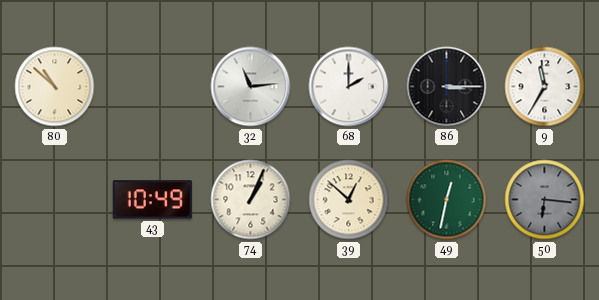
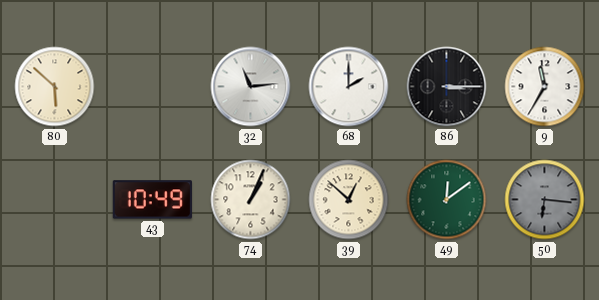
80: 10:52 -> 5:52
49: 12:32 -> 12:09
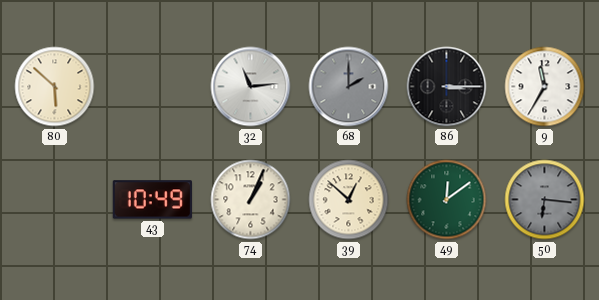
68 dial: white -> grey
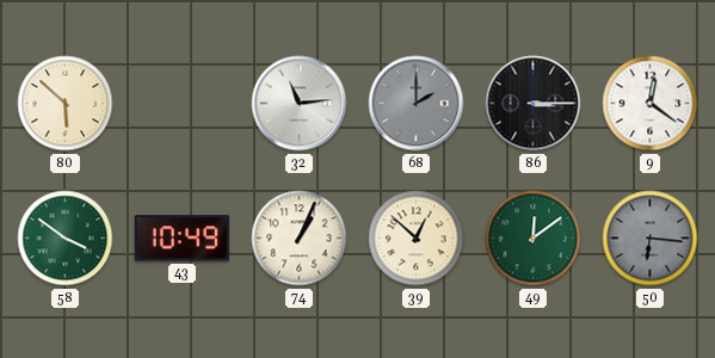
9: 11:35 -> 12:21
58: none -> 3:51
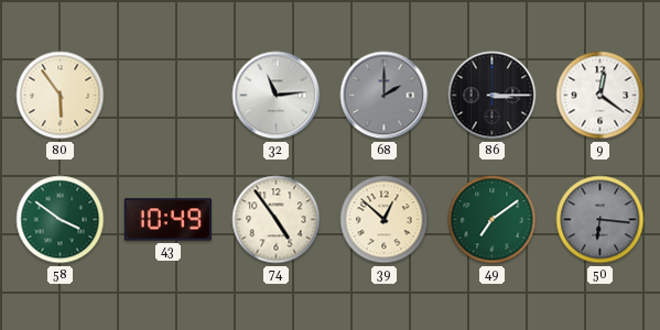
80: 5:52 -> 5:54
74: 1:04 -> 4:54
49: 12:09 -> 7:09
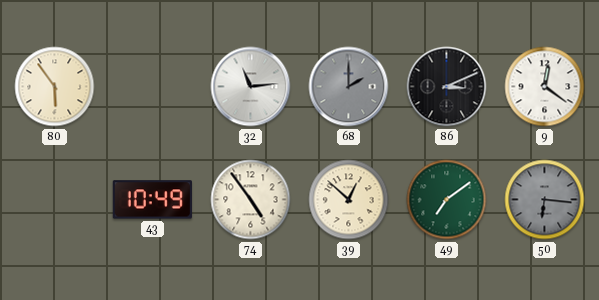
86: 3:15 -> 3:11
58: 3:51 -> none
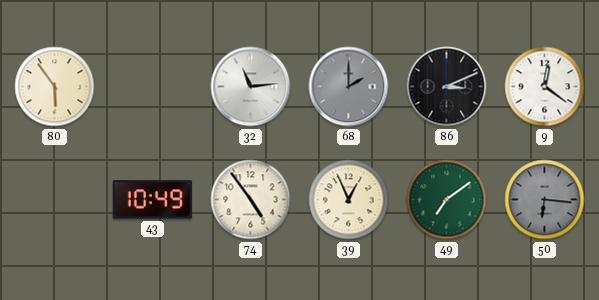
39: 12:52 -> 12:56
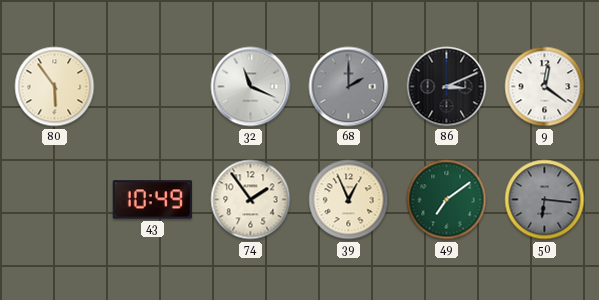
32: 11:14 -> 11:19
74: 4:54 -> 1:54
